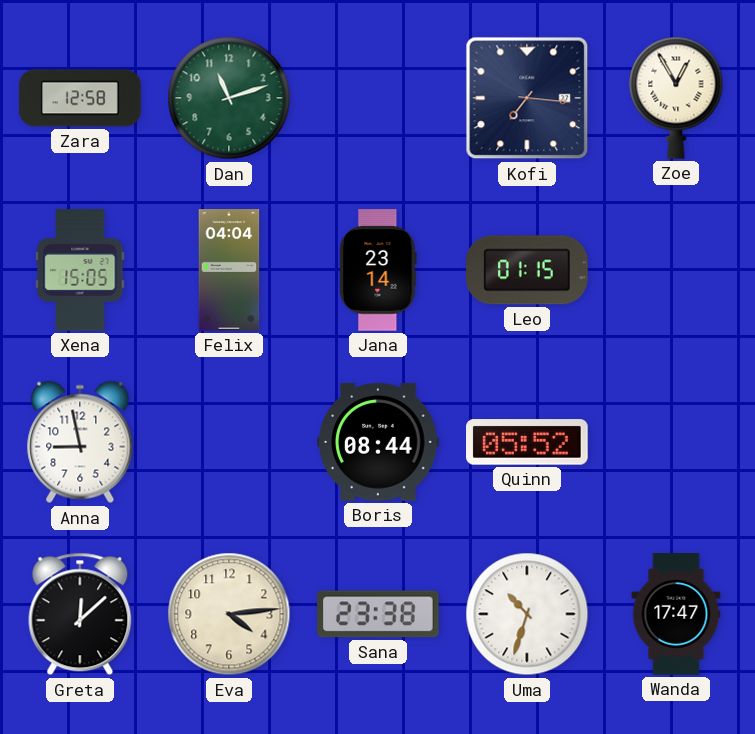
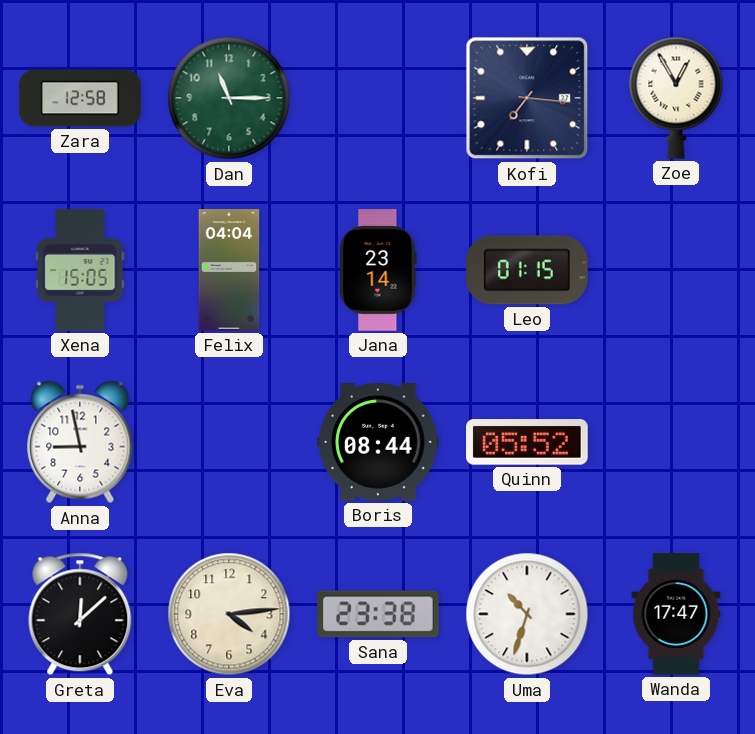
Dan: 11:12 -> 11:15
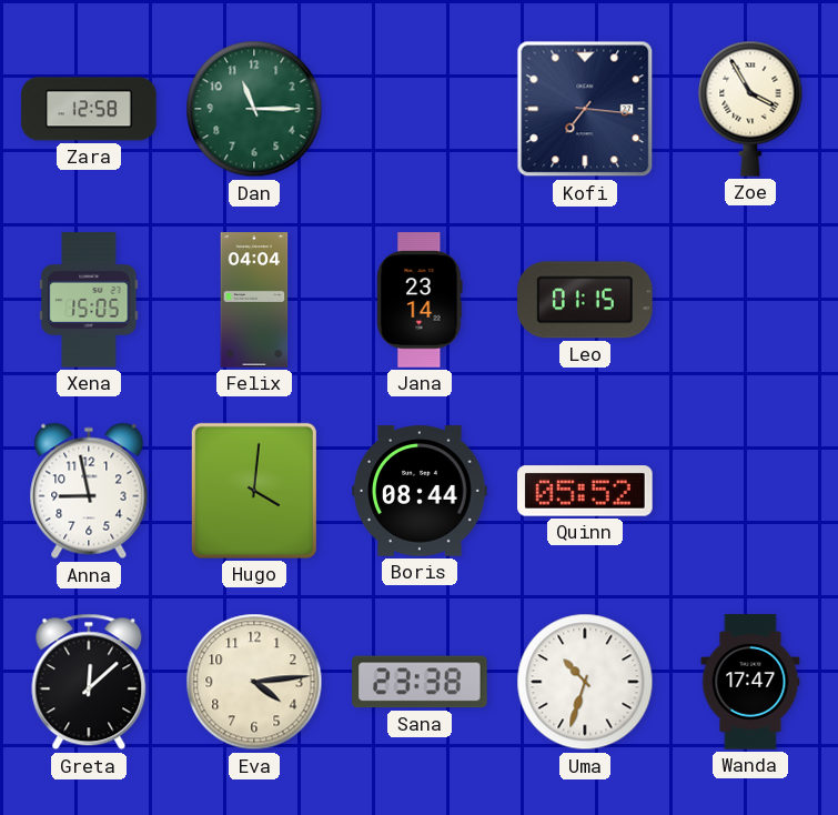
Zoe: 12:55 -> 3:55
Hugo: none -> 4:01
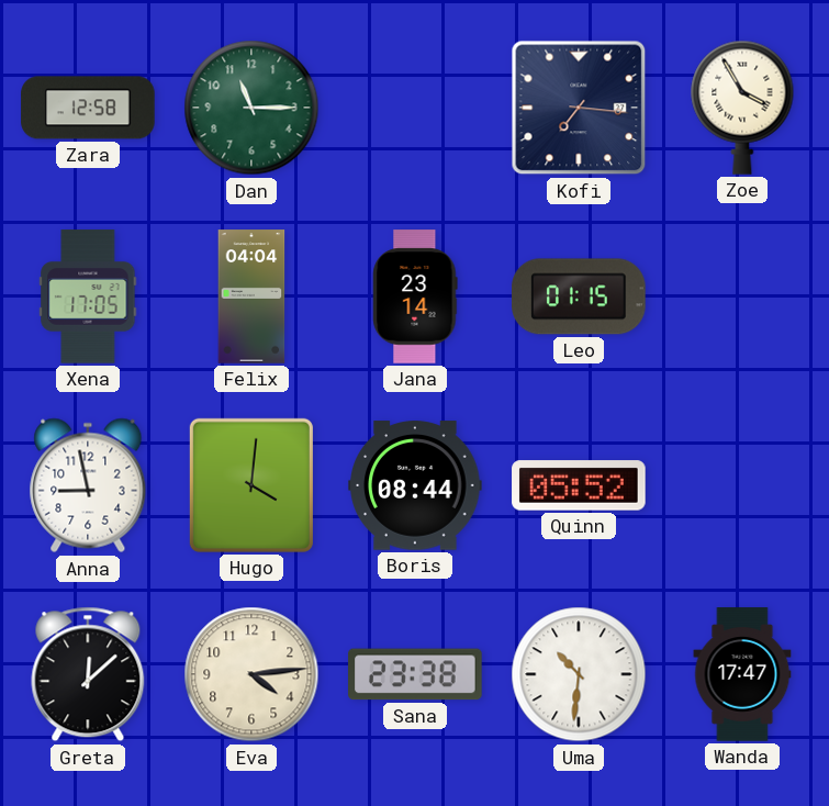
Xena: 15:05 -> 17:05
Uma: 10:33 -> 10:31
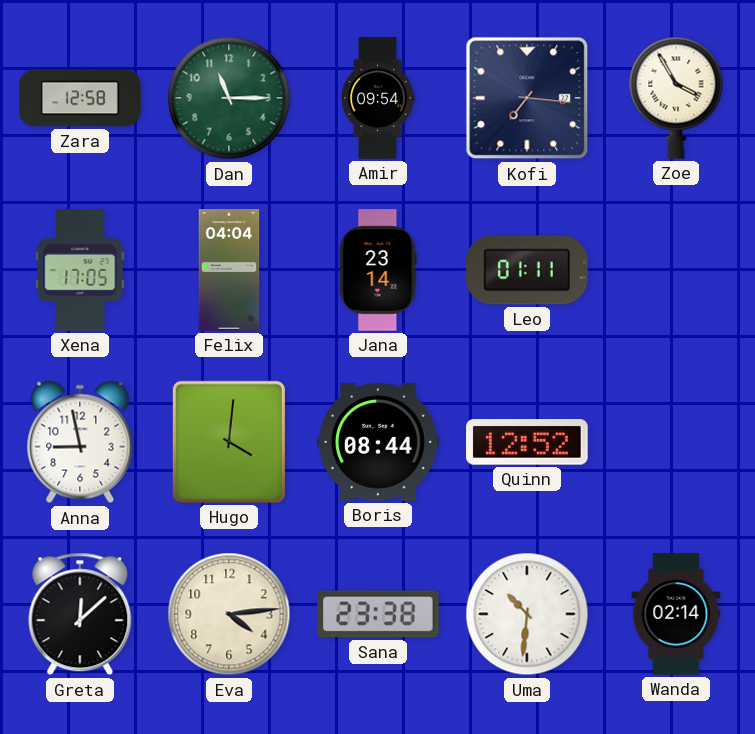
Amir: none -> 09:54
Leo: 01:15 -> 01:11
Quinn: 05:52 -> 12:52
Wanda: 17:47 -> 02:14
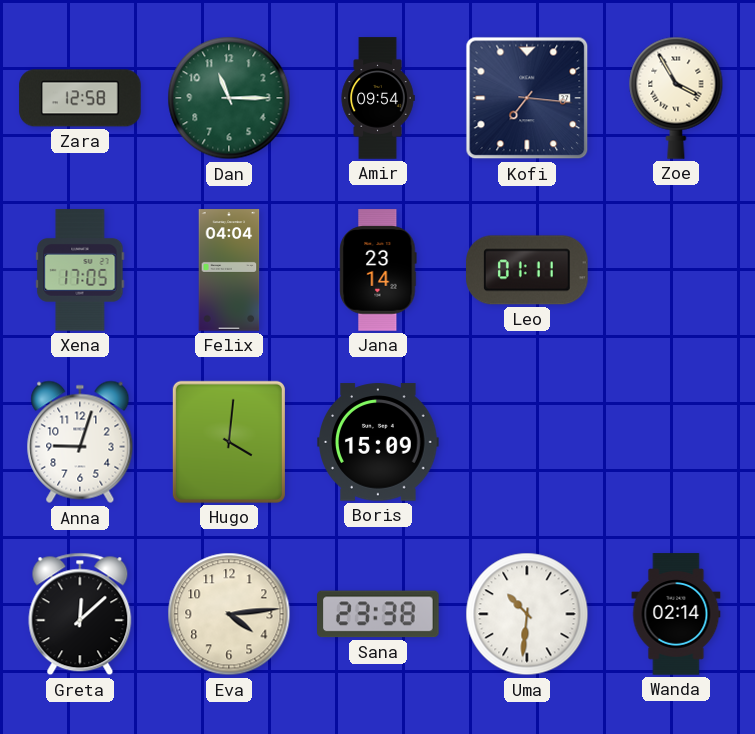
Anna: 8:58 -> 9:03
Boris: 08:44 -> 15:09
Quinn: 12:52 -> none
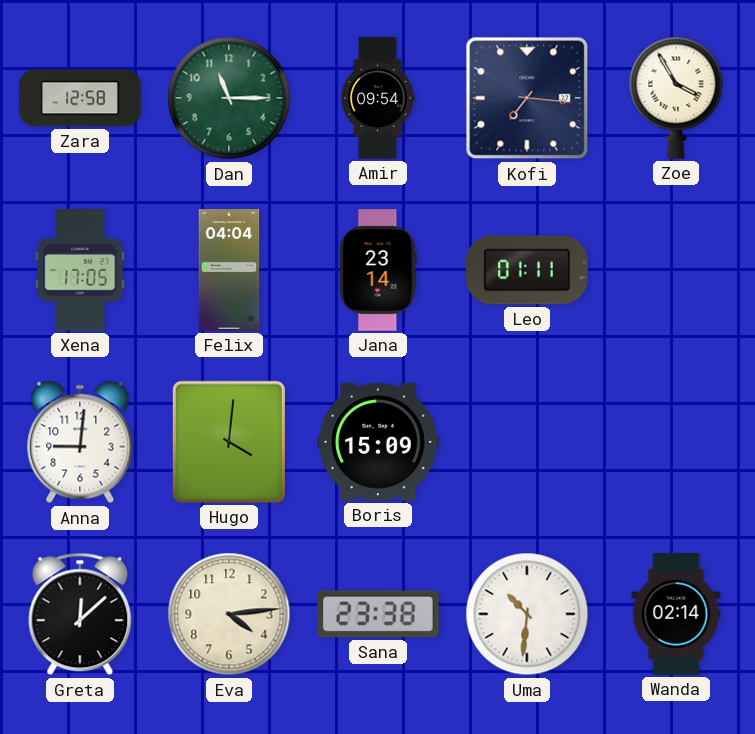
Anna: 9:03 -> 9:01
